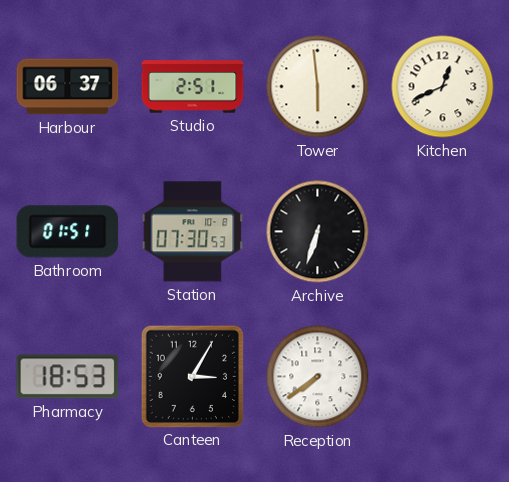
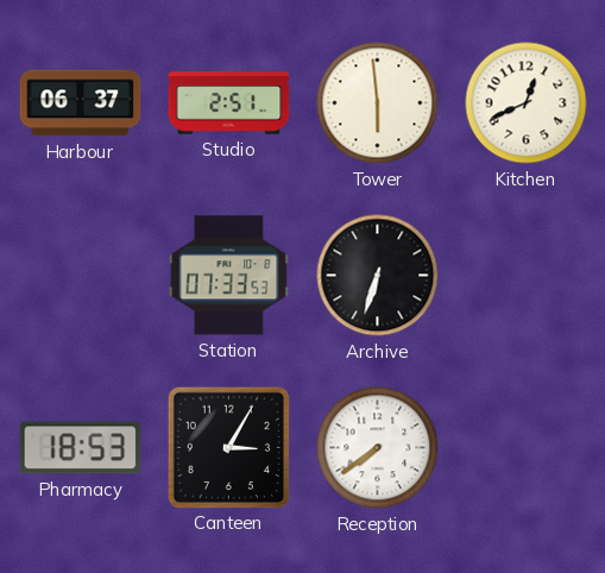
Bathroom: 01:51 -> none
Station: 07:30 -> 07:33
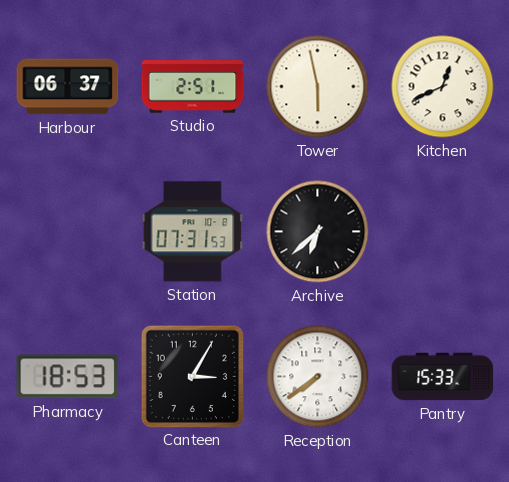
Tower: 5:59 -> 5:58
Station: 07:33 -> 07:31
Archive: 6:33 -> 6:38
Pantry: none -> 15:33
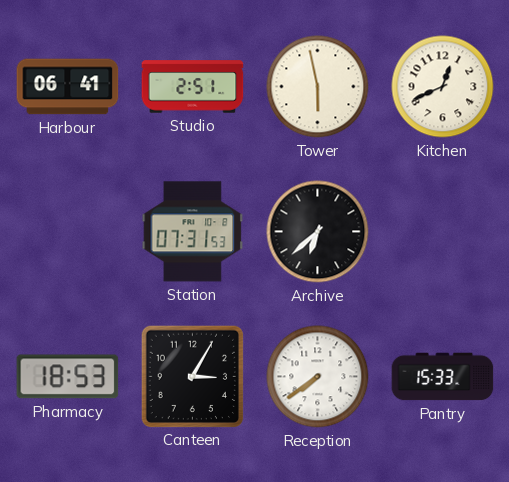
Harbour: 06:37 -> 06:41
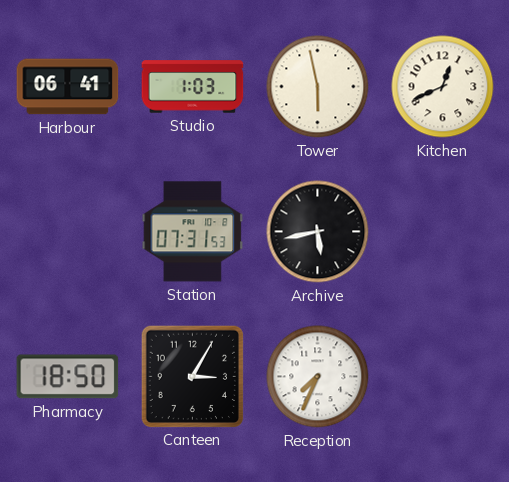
Studio: 2:51 -> 1:03
Archive: 6:38 -> 5:43
Pharmacy: 18:53 -> 18:50
Reception: 7:39 -> 7:34
Pantry: 15:33 -> none
